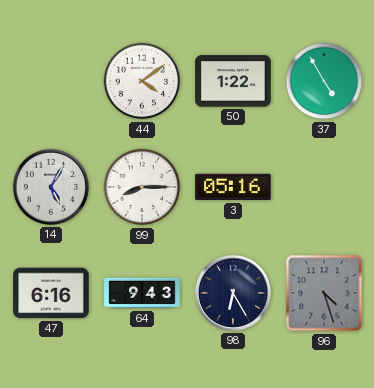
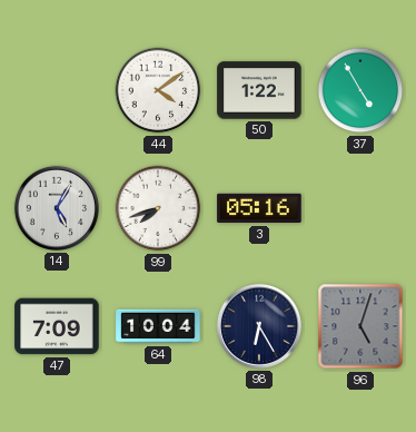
99: 8:15 -> 7:42
47: 6:16 -> 7:09
64: 9:43 -> 10:04
96: 4:27 -> 5:03
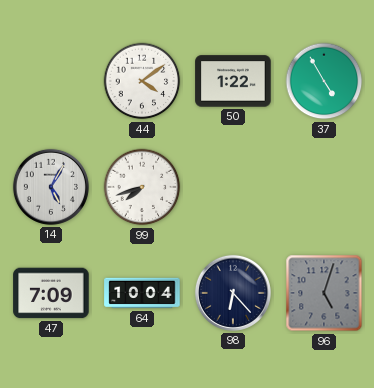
3: 05:16 -> none
98: 6:25 -> 6:23
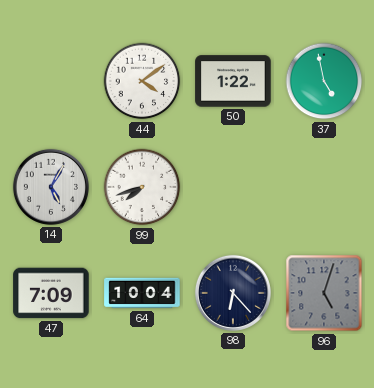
37: 4:55 -> 4:58
